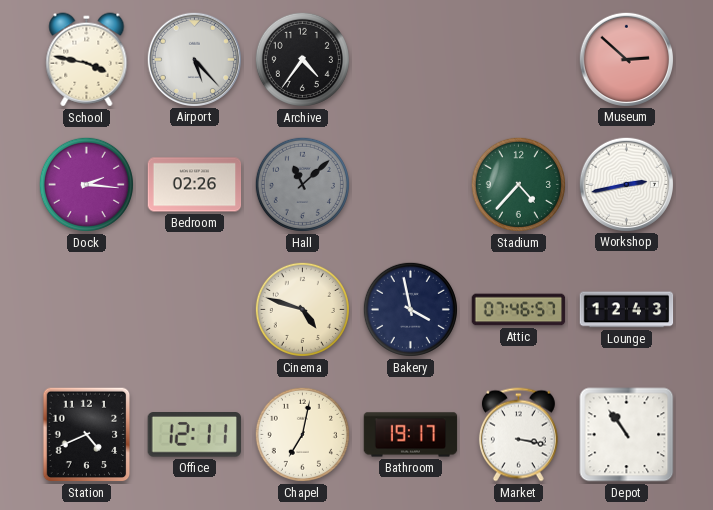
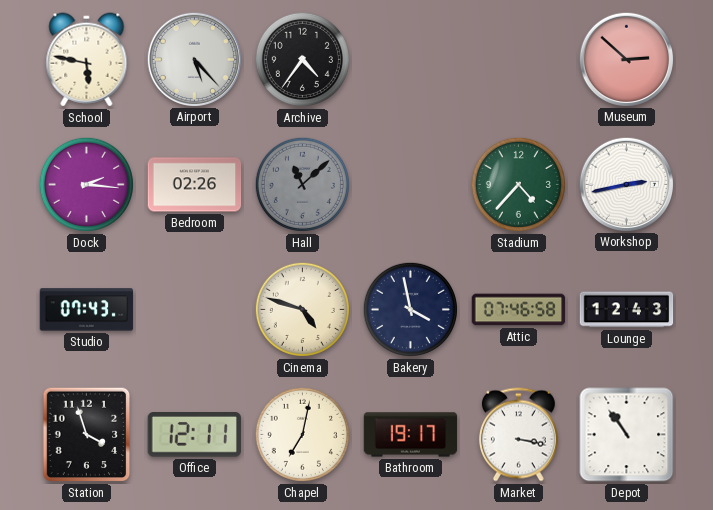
School: 3:47 -> 5:47
Studio: none -> 07:43
Attic: 07:46:57 -> 07:46:58
Station: 4:41 -> 3:57
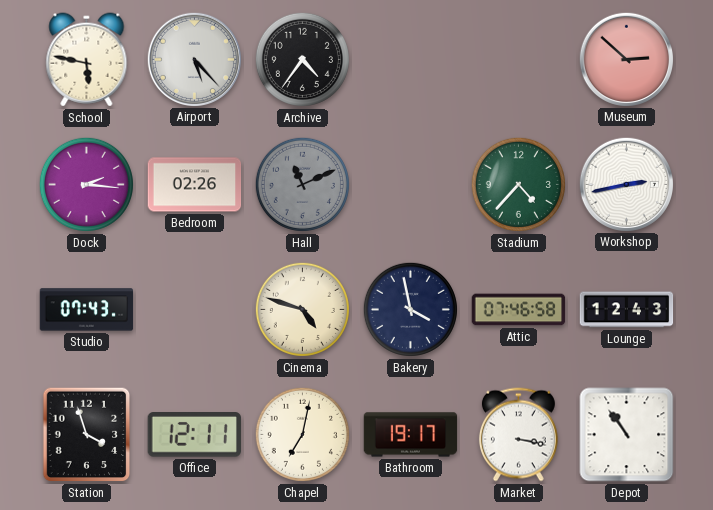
Hall: 11:08 -> 11:11
